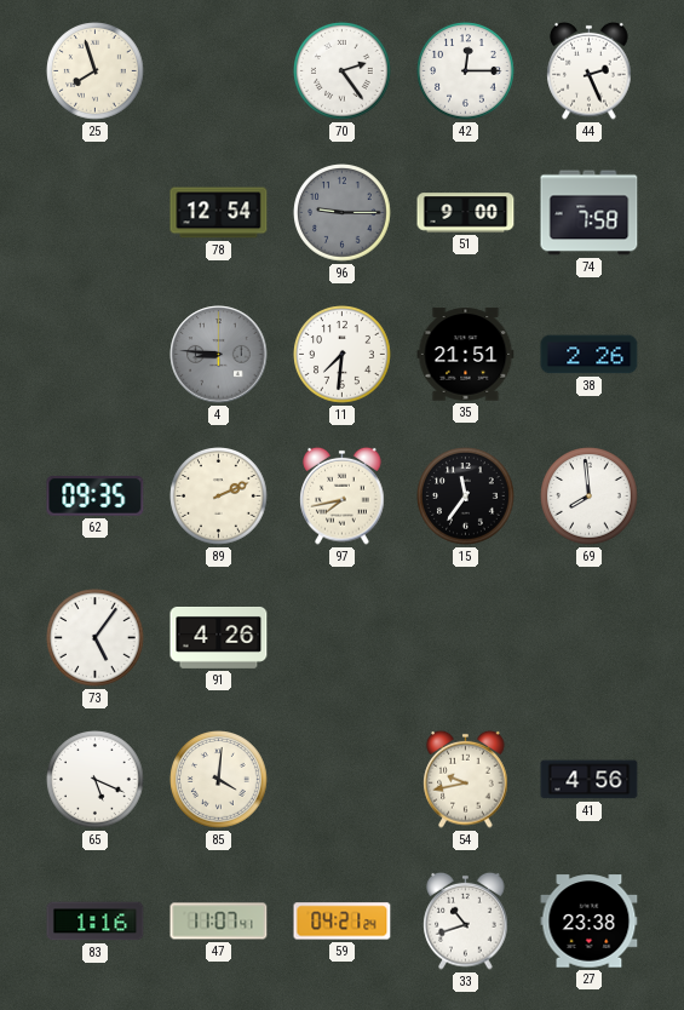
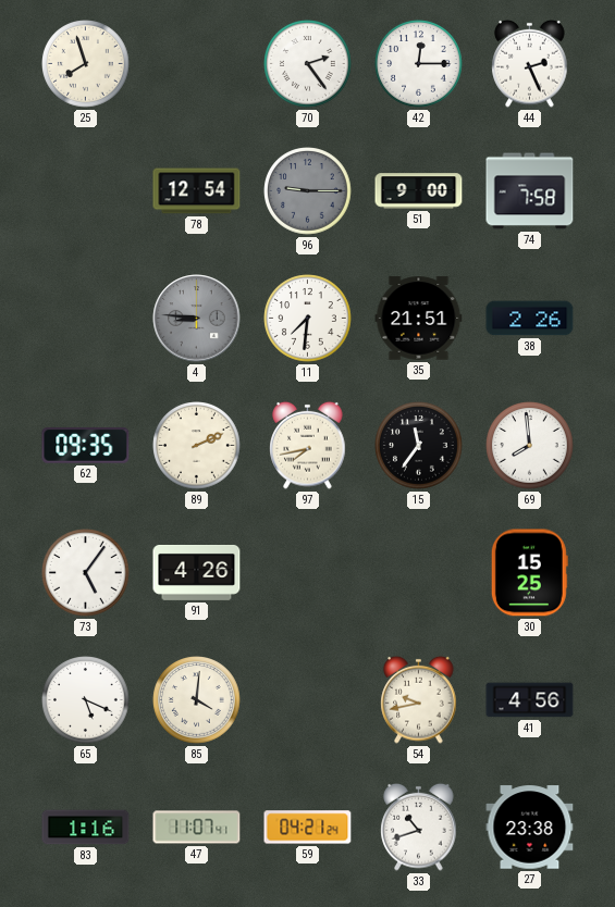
30: none -> 15:25
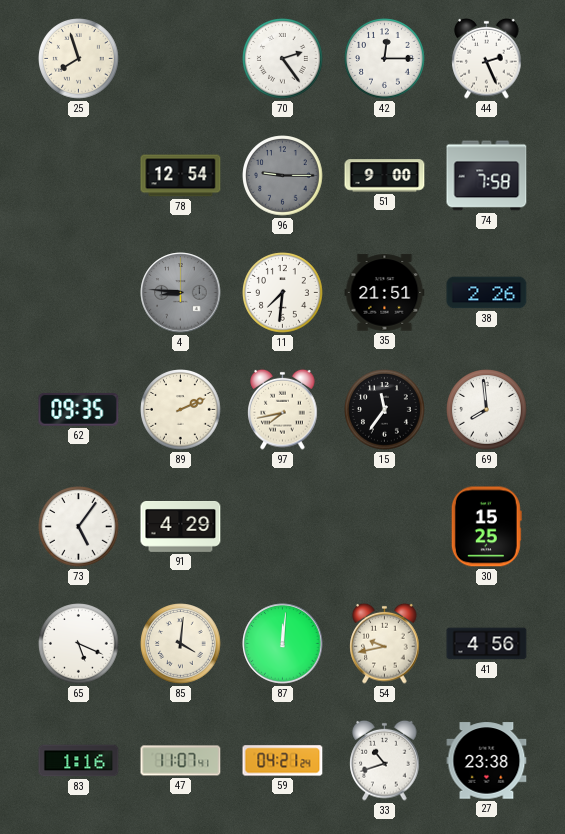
91: 4:26 -> 4:29
87: none -> 12:01
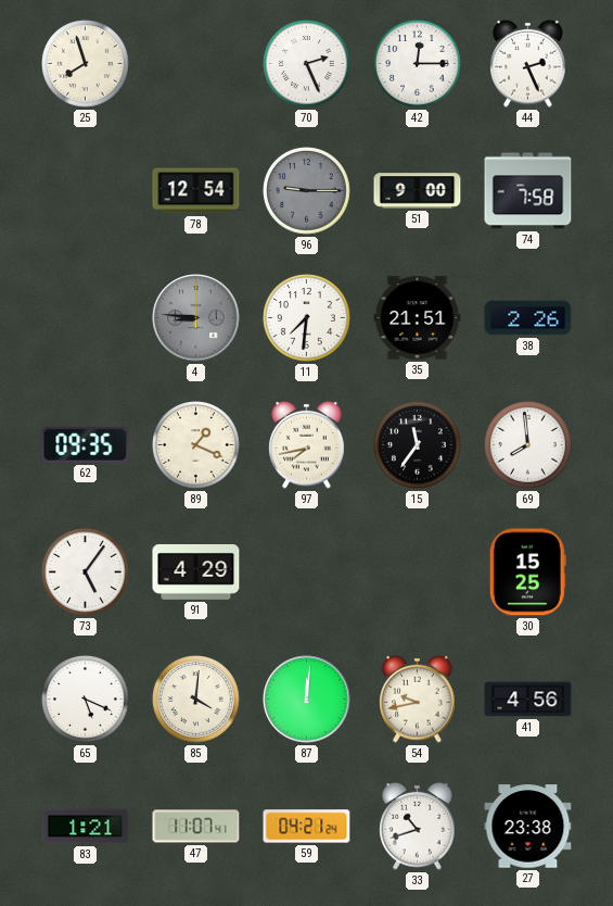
70: 2:24 -> 2:26
89: 2:11 -> 1:19
83: 1:16 -> 1:21
